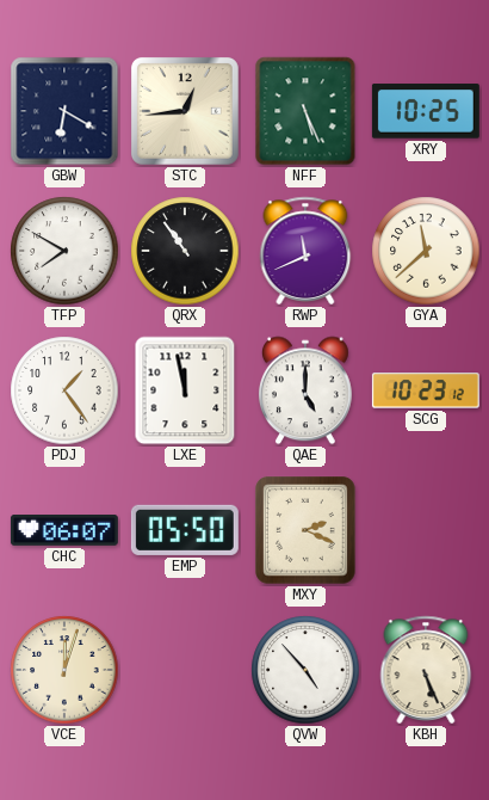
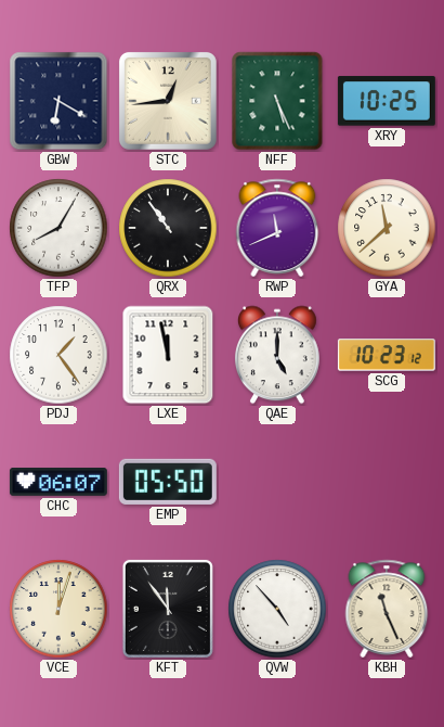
TFP: 7:50 -> 8:05
MXY: 2:19 -> none
KFT: none -> 11:54
KBH: 5:26 -> 11:26
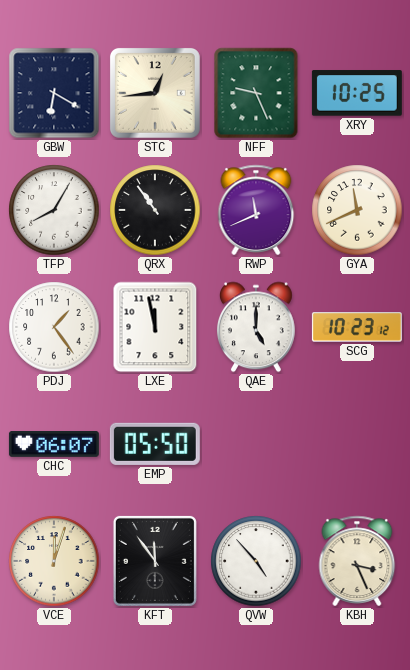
NFF: 5:26 -> 9:26
GYA: 11:38 -> 11:41
KBH: 11:26 -> 3:26
